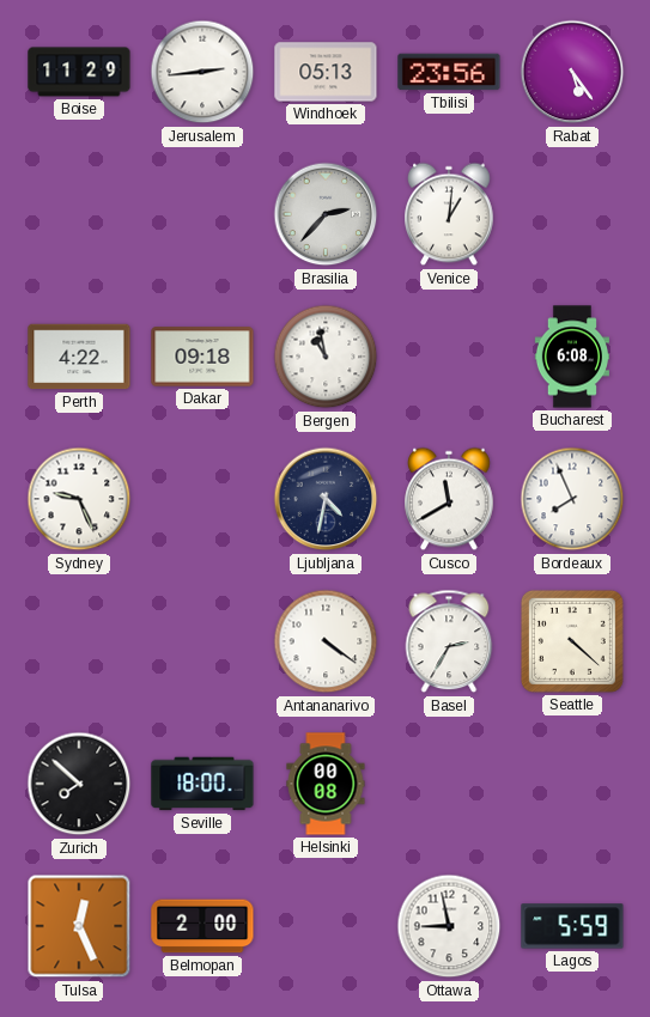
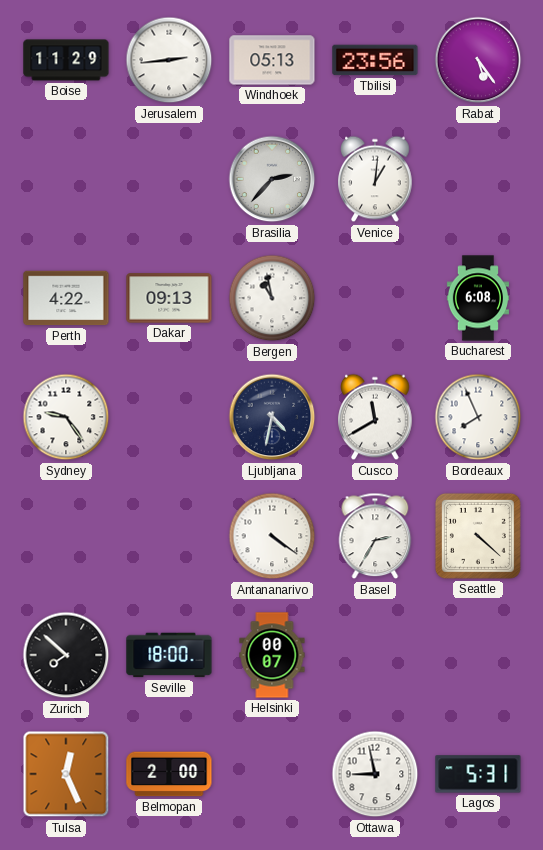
Dakar: 09:18 -> 09:13
Sydney: 9:26 -> 9:24
Helsinki: 00:08 -> 00:07
Lagos: 5:59 -> 5:31
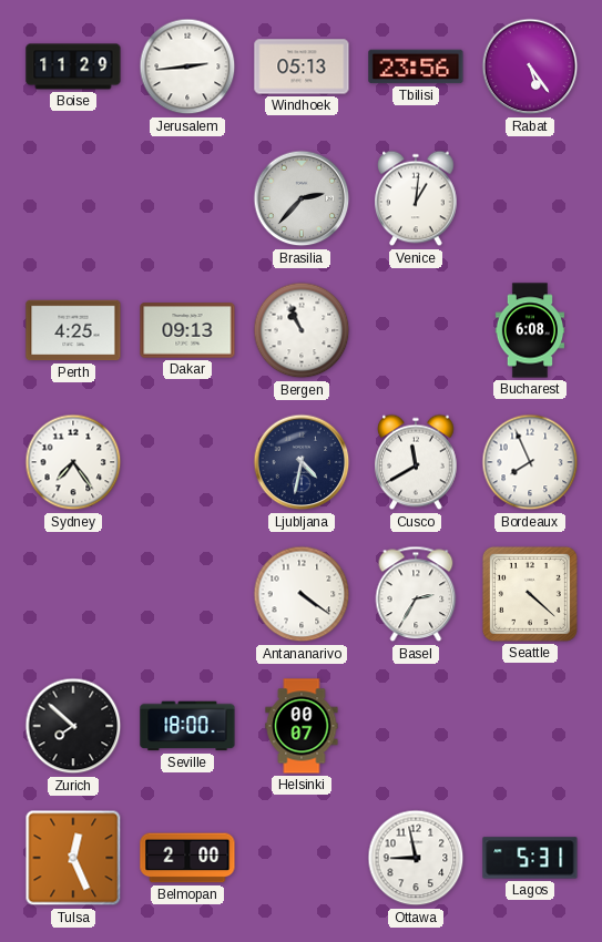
Perth: 4:22 -> 4:25
Bergen: 10:58 -> 10:56
Sydney: 9:24 -> 7:24
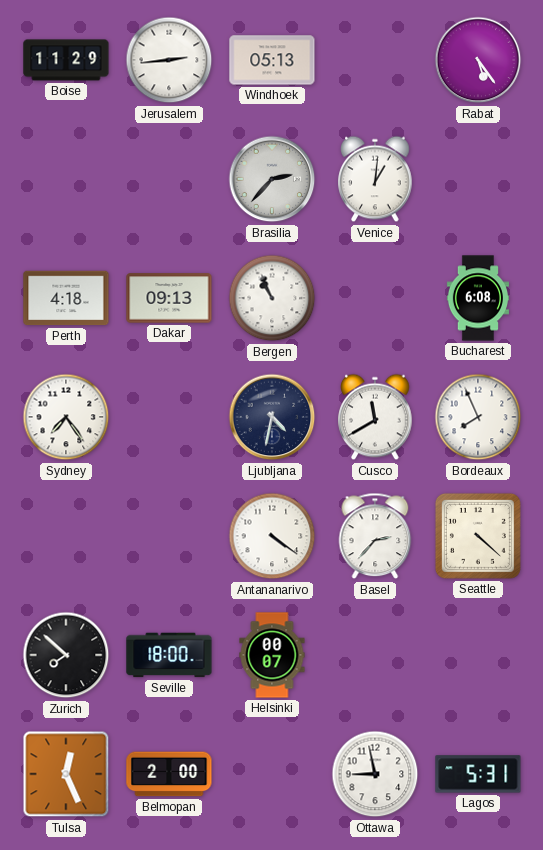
Tbilisi: 23:56 -> none
Perth: 4:25 -> 4:18
Basel: 2:35 -> 2:37
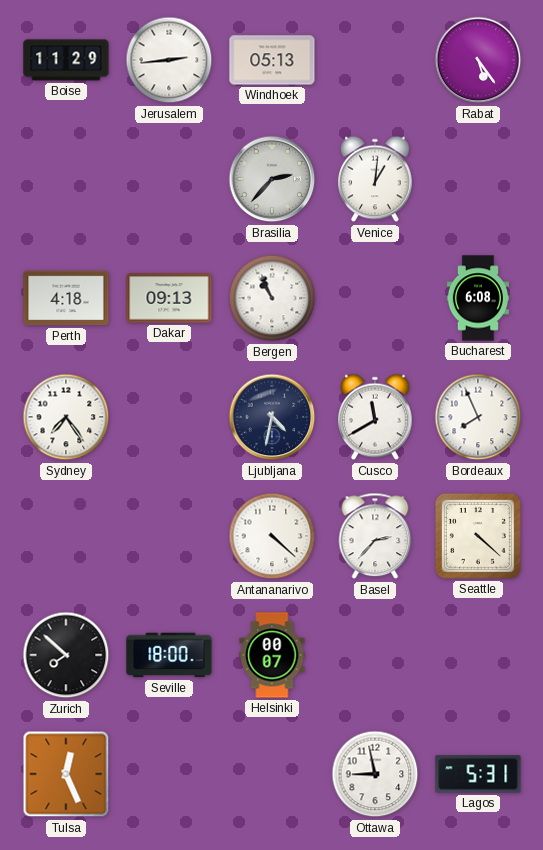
Antananarivo: 4:21 -> 4:22
Belmopan: 2:00 -> none
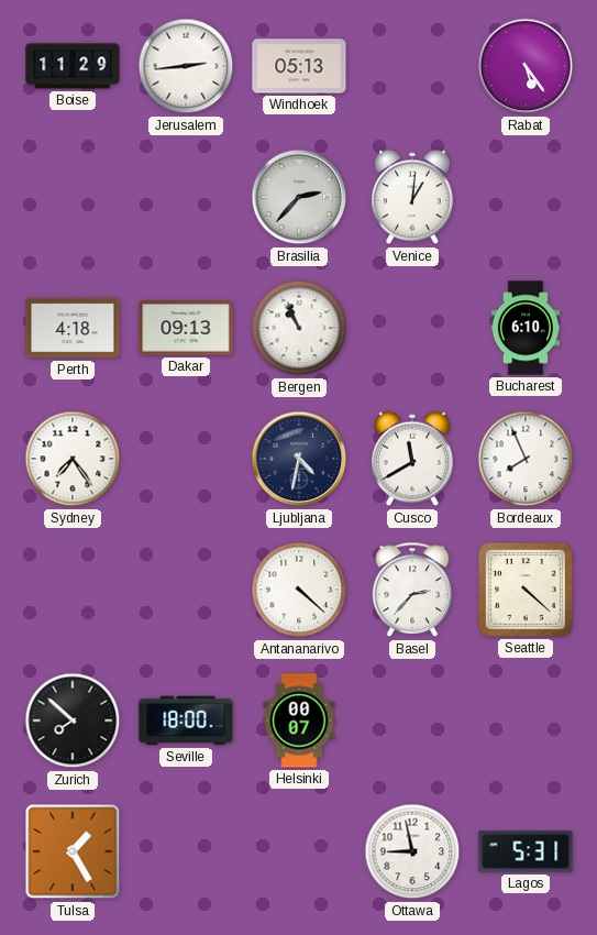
Bucharest: 6:08 -> 6:10
Tulsa: 12:26 -> 1:25
